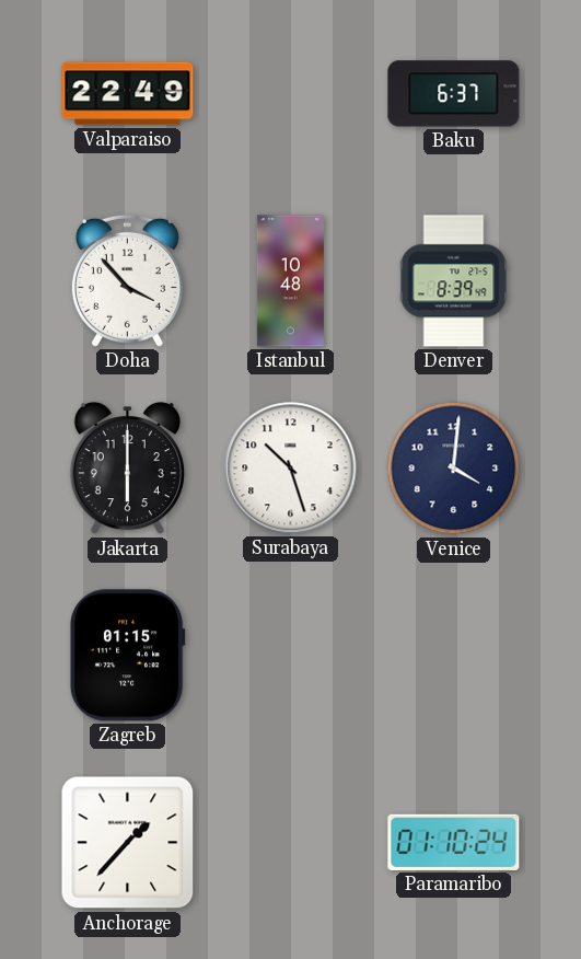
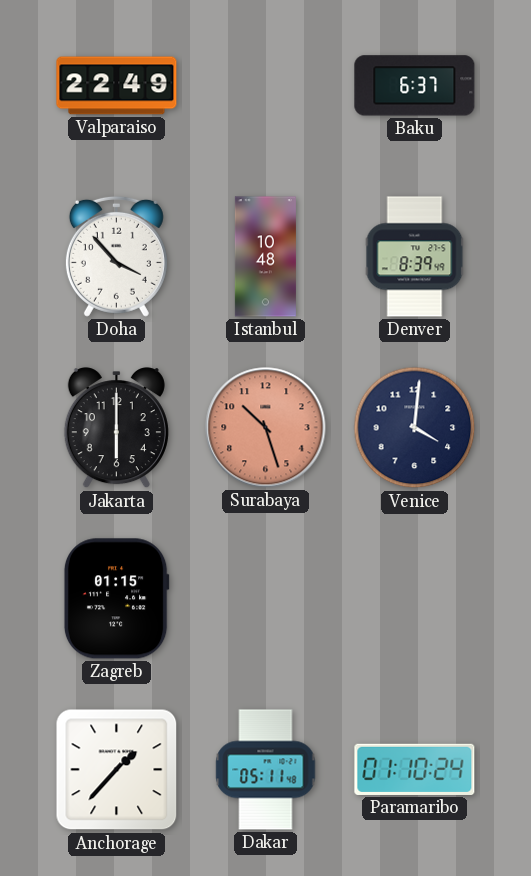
Surabaya dial: white -> salmon
Dakar: none -> 05:11
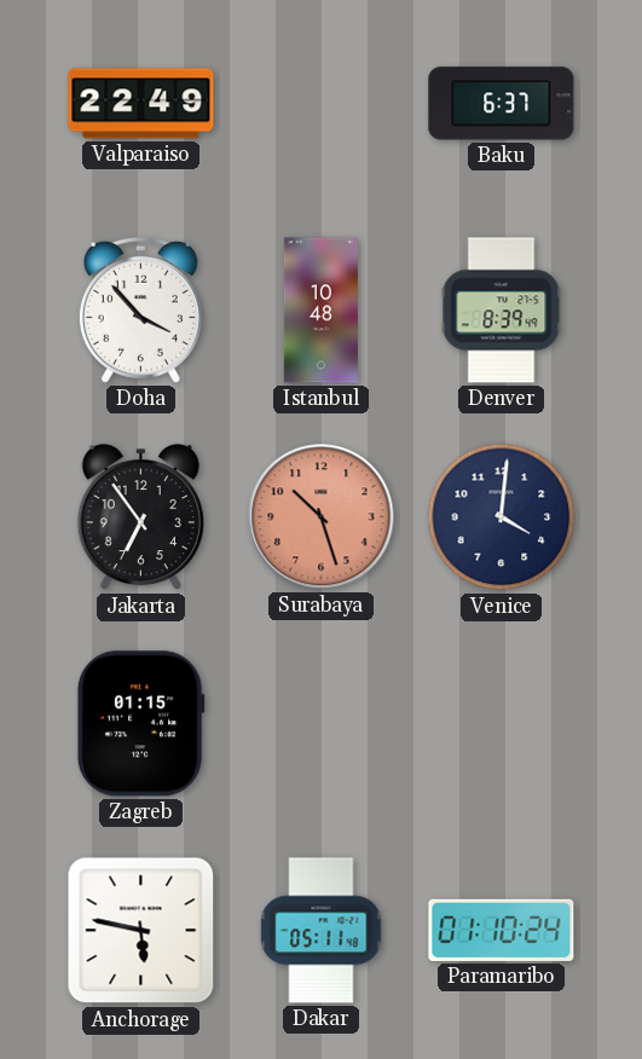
Jakarta: 6:00 -> 6:54
Anchorage: 1:37 -> 5:47
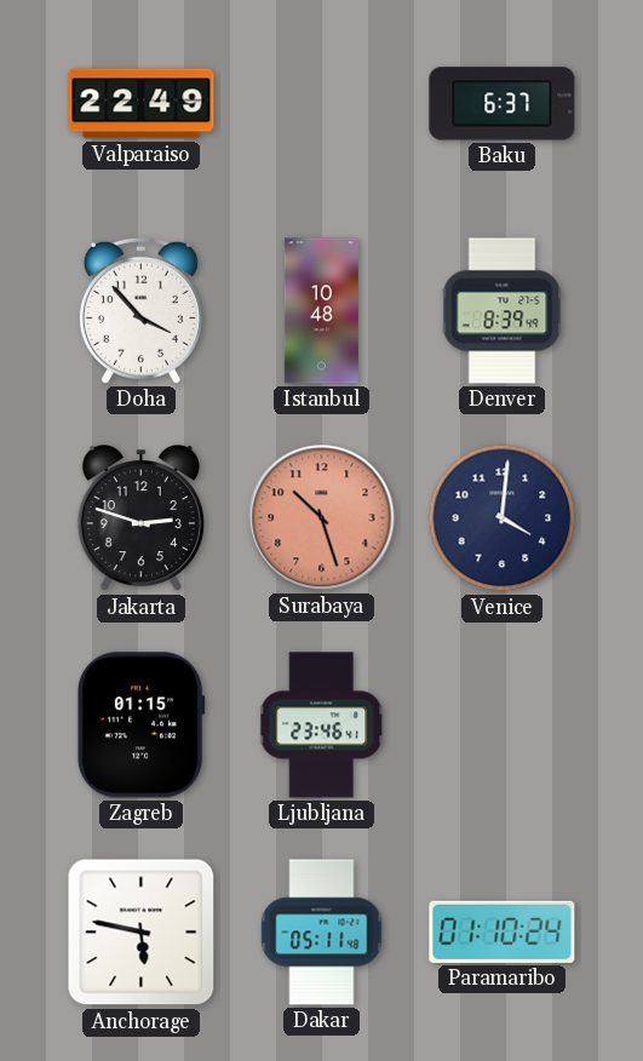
Jakarta: 6:54 -> 2:48
Ljubljana: none -> 23:46
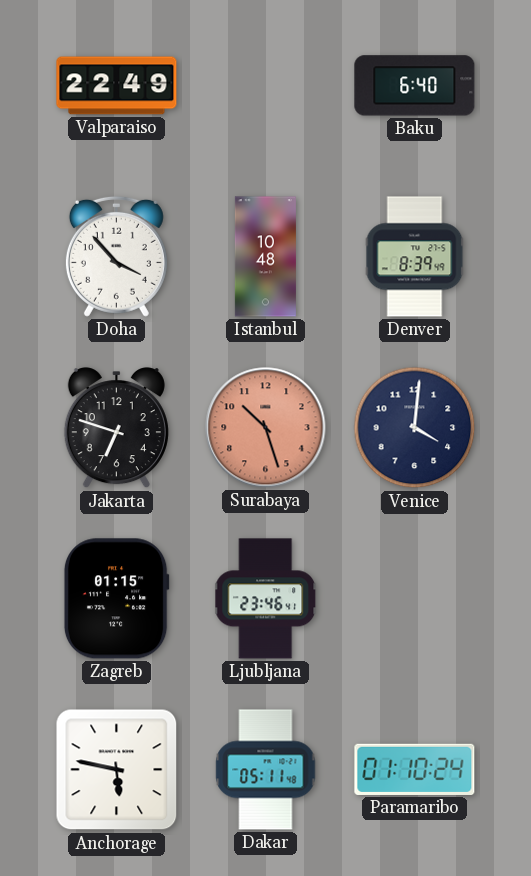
Baku: 6:37 -> 6:40
Jakarta: 2:48 -> 6:48
